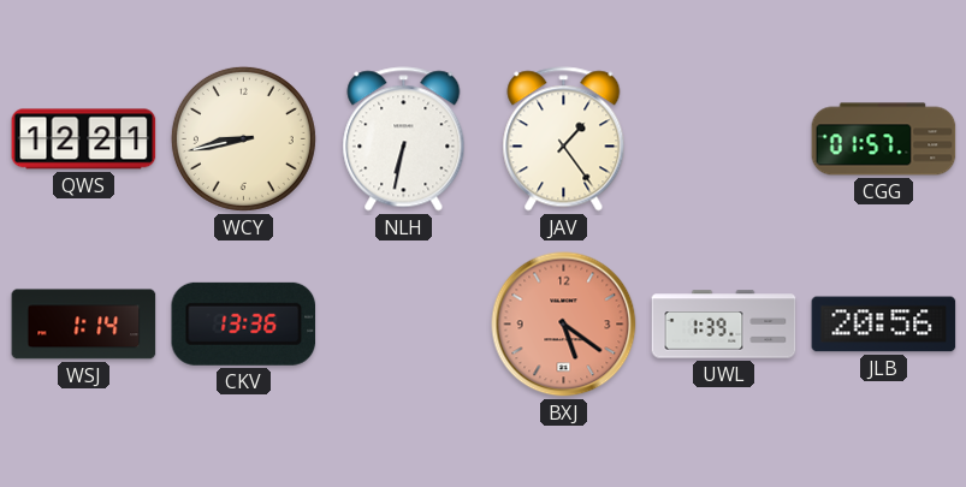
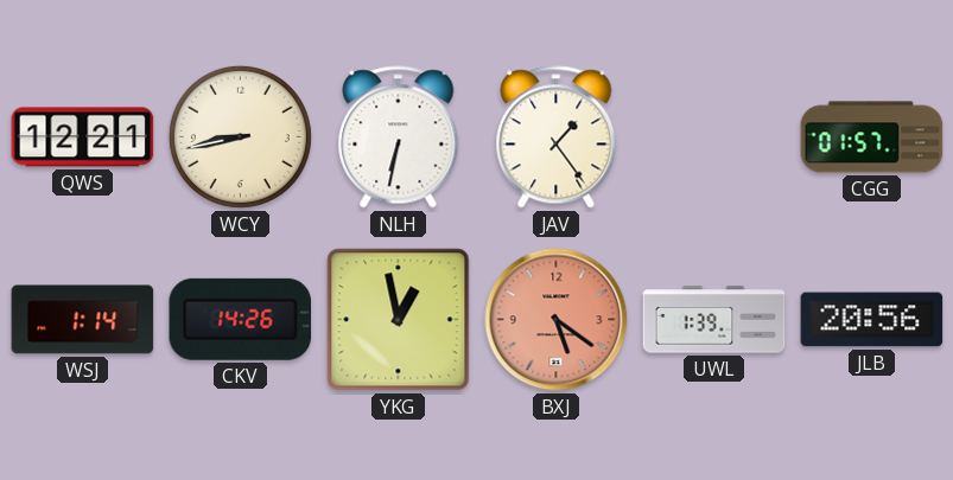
CKV: 13:36 -> 14:26
YKG: none -> 12:58
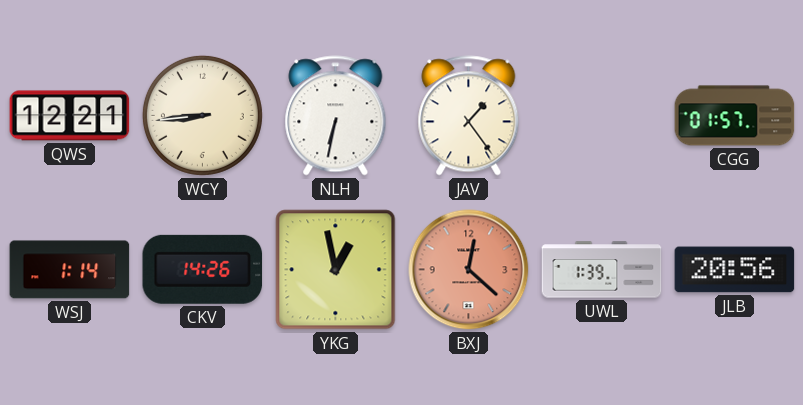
WCY: 8:43 -> 8:44
BXJ: 5:21 -> 12:22
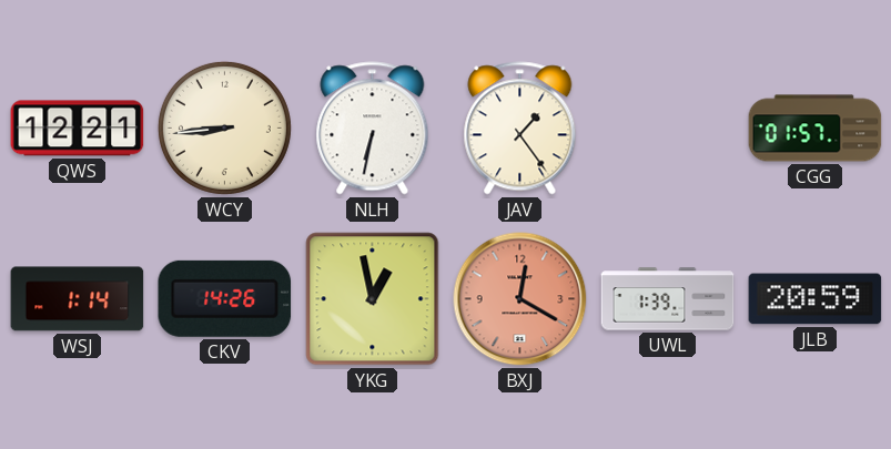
BXJ: 12:22 -> 12:20
JLB: 20:56 -> 20:59
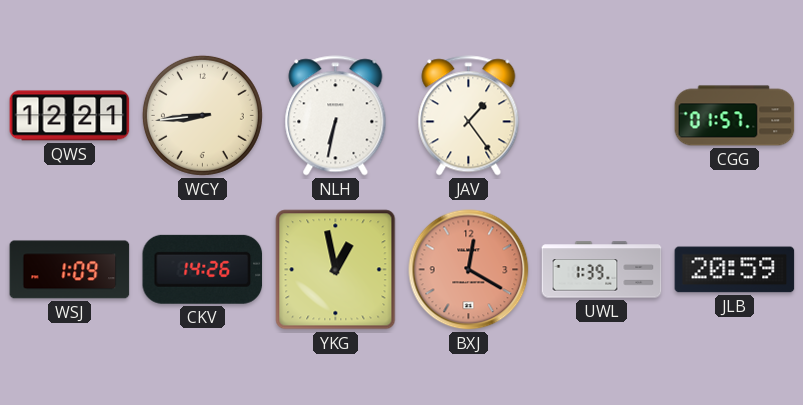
WSJ: 1:14 -> 1:09
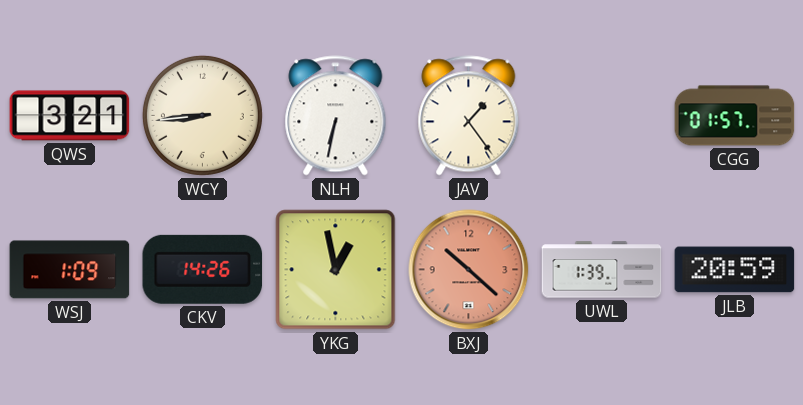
QWS: 12:21 -> 3:21
BXJ: 12:20 -> 10:22
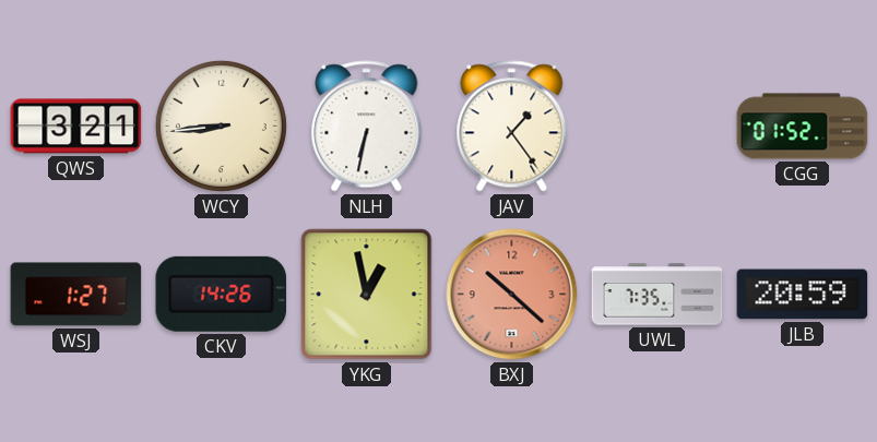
CGG: 01:57 -> 01:52
WSJ: 1:09 -> 1:27
UWL: 1:39 -> 7:35
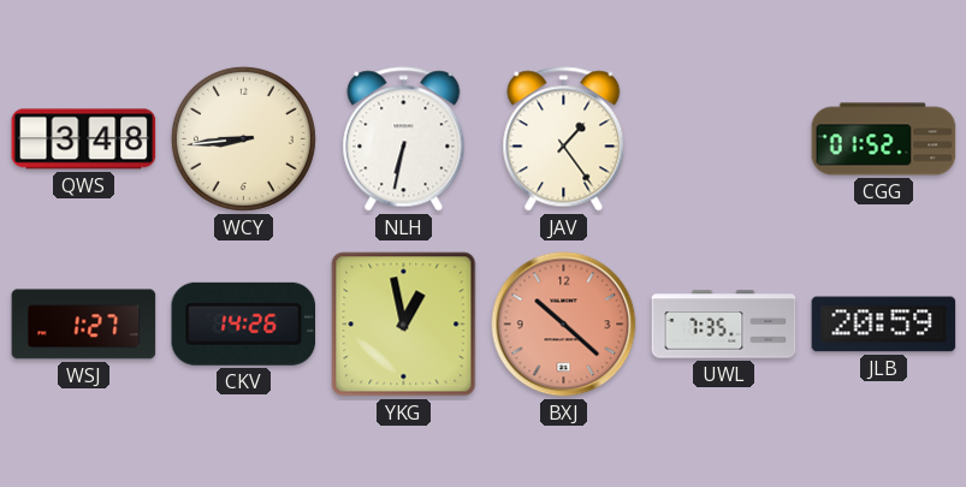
QWS: 3:21 -> 3:48
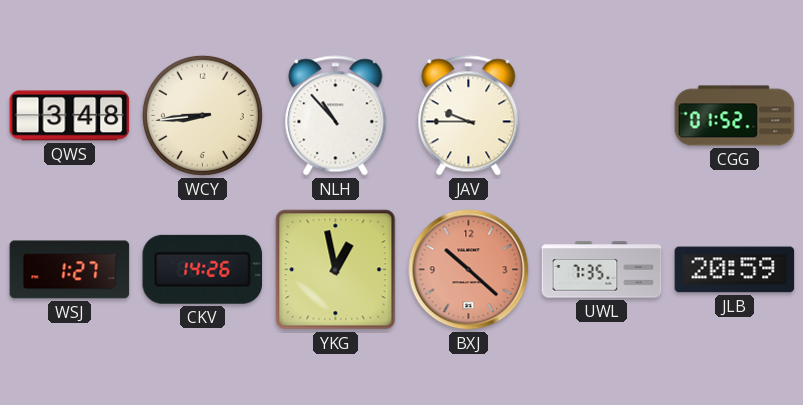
NLH: 6:32 -> 10:53
JAV: 1:24 -> 9:45
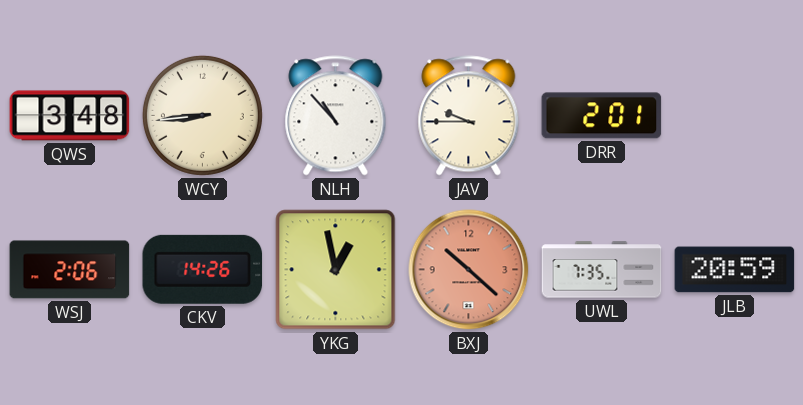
DRR: none -> 2:01
CGG: 01:52 -> none
WSJ: 1:27 -> 2:06
